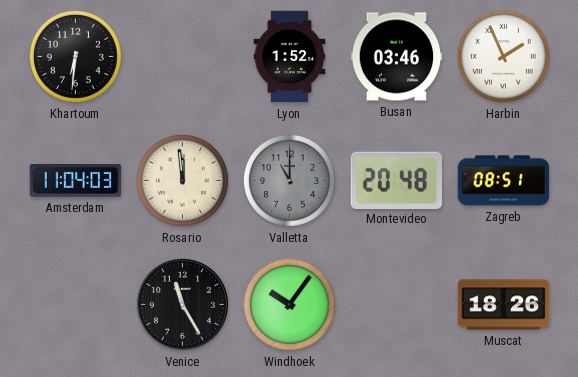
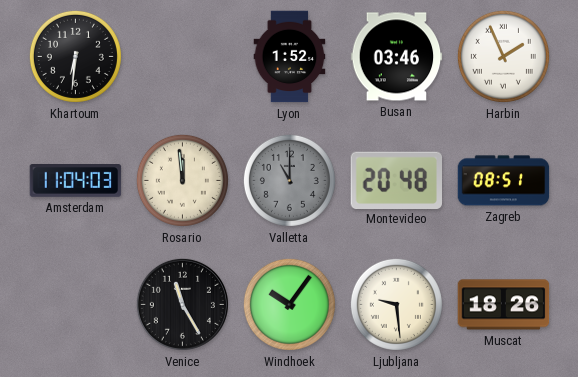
Ljubljana: none -> 9:29
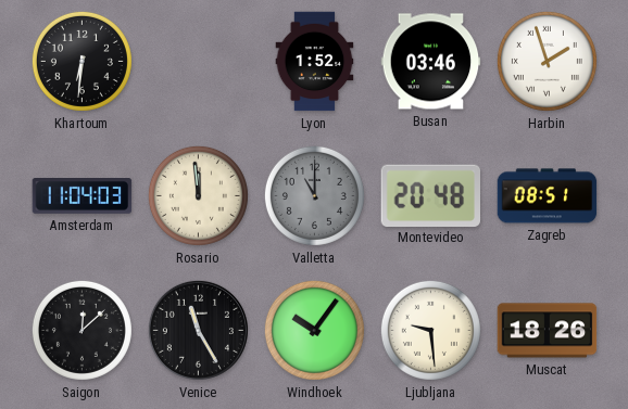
Harbin: 1:56 -> 1:57
Saigon: none -> 12:08
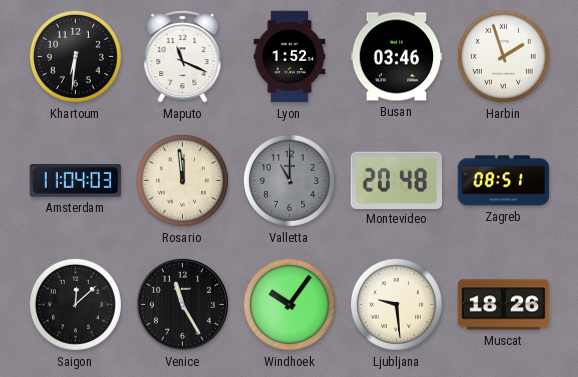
Maputo: none -> 11:19
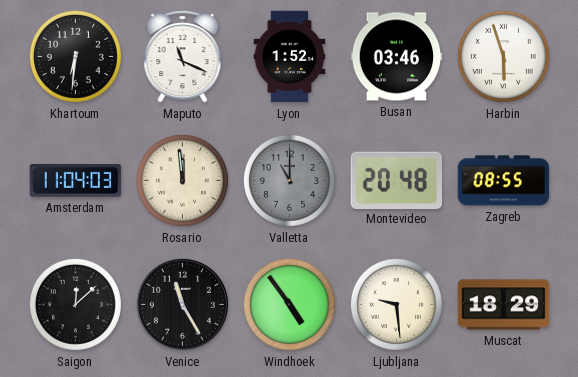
Harbin: 1:57 -> 5:57
Zagreb: 08:51 -> 08:55
Windhoek: 10:06 -> 4:54
Muscat: 18:26 -> 18:29
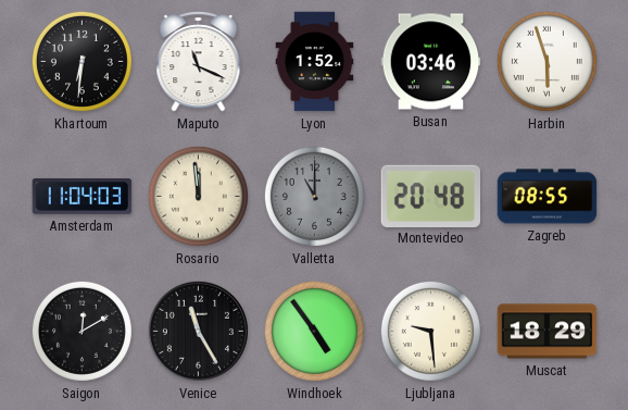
Saigon: 12:08 -> 12:10
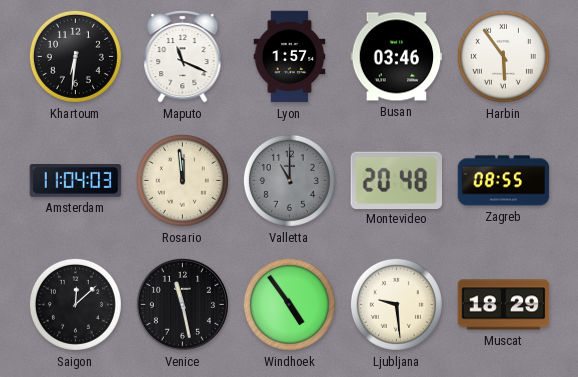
Lyon: 1:52 -> 1:57
Harbin: 5:57 -> 5:54
Saigon: 12:10 -> 12:08
Venice: 11:25 -> 11:28
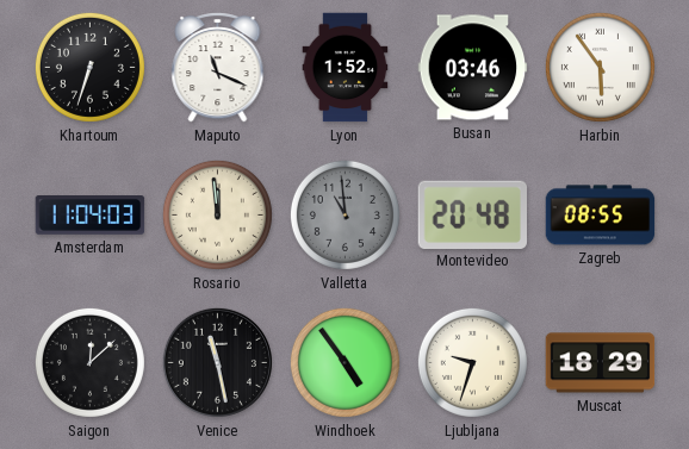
Khartoum: 6:31 -> 6:33
Lyon: 1:57 -> 1:52
Valletta: 11:00 -> 10:59
Ljubljana: 9:29 -> 9:33
